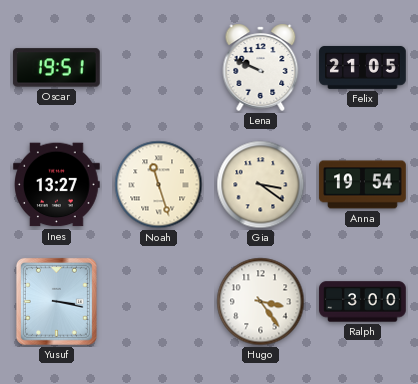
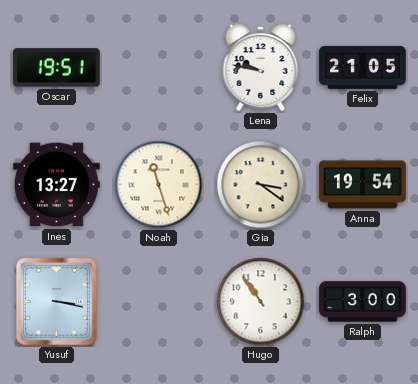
Lena: 9:49 -> 9:47
Hugo: 3:24 -> 10:54
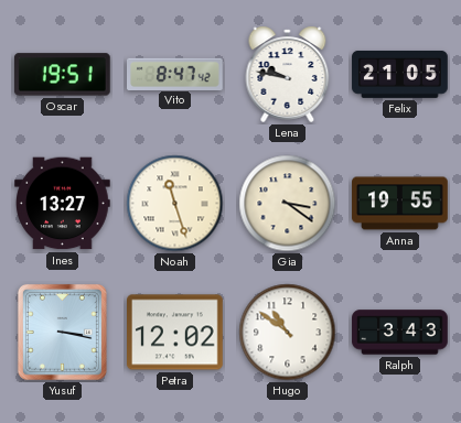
Vito: none -> 8:47
Anna: 19:54 -> 19:55
Petra: none -> 12:02
Hugo: 10:54 -> 10:51
Ralph: 3:00 -> 3:43
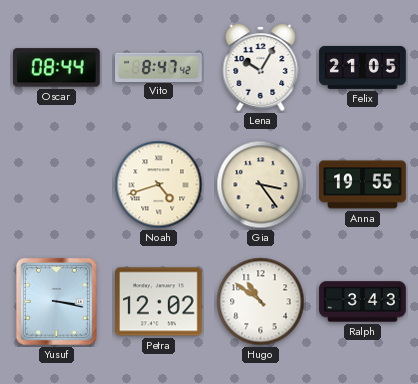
Oscar: 19:51 -> 08:44
Lena: 9:47 -> 10:05
Ines: 13:27 -> none
Noah: 11:27 -> 4:42
Gia: 3:21 -> 3:24
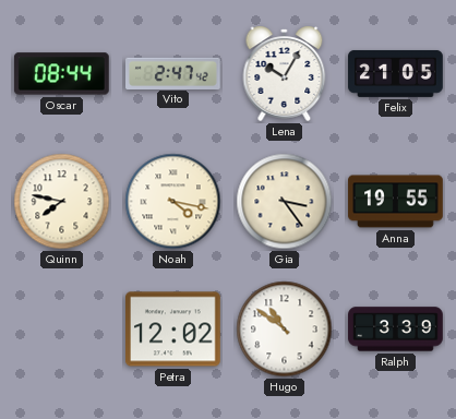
Vito: 8:47 -> 2:47
Quinn: none -> 7:47
Noah: 4:42 -> 4:17
Yusuf: 3:17 -> none
Ralph: 3:43 -> 3:39
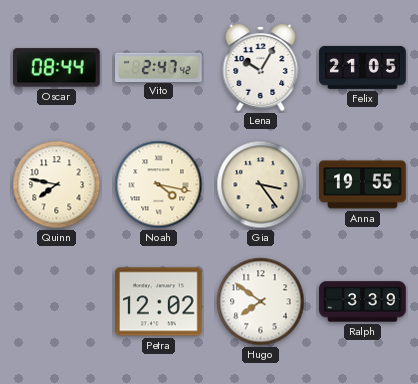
Hugo: 10:51 -> 7:51
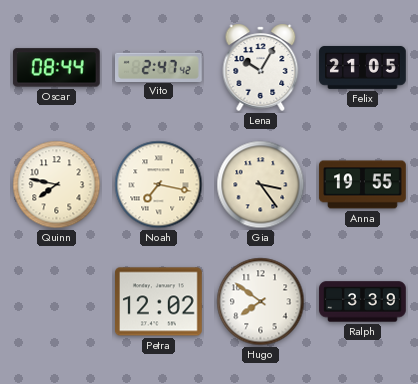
Noah: 4:17 -> 7:17
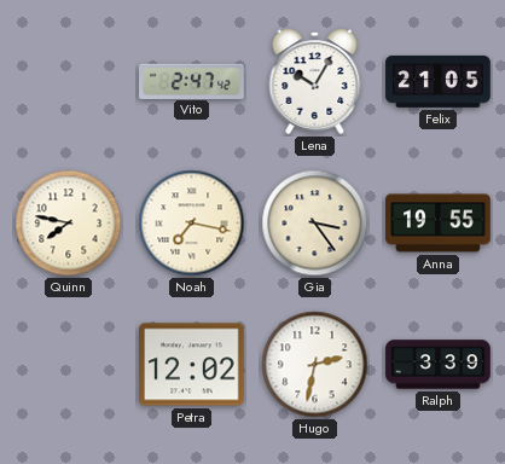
Oscar: 08:44 -> none
Hugo: 7:51 -> 2:32
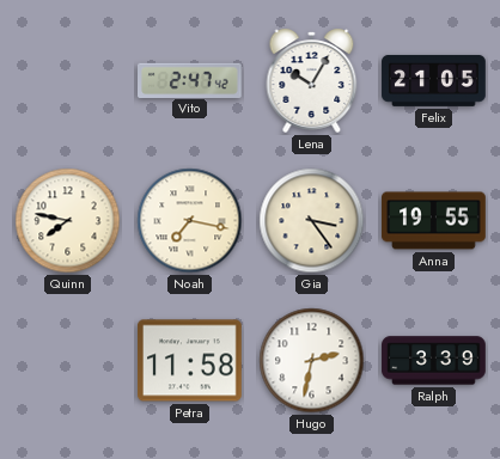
Petra: 12:02 -> 11:58
